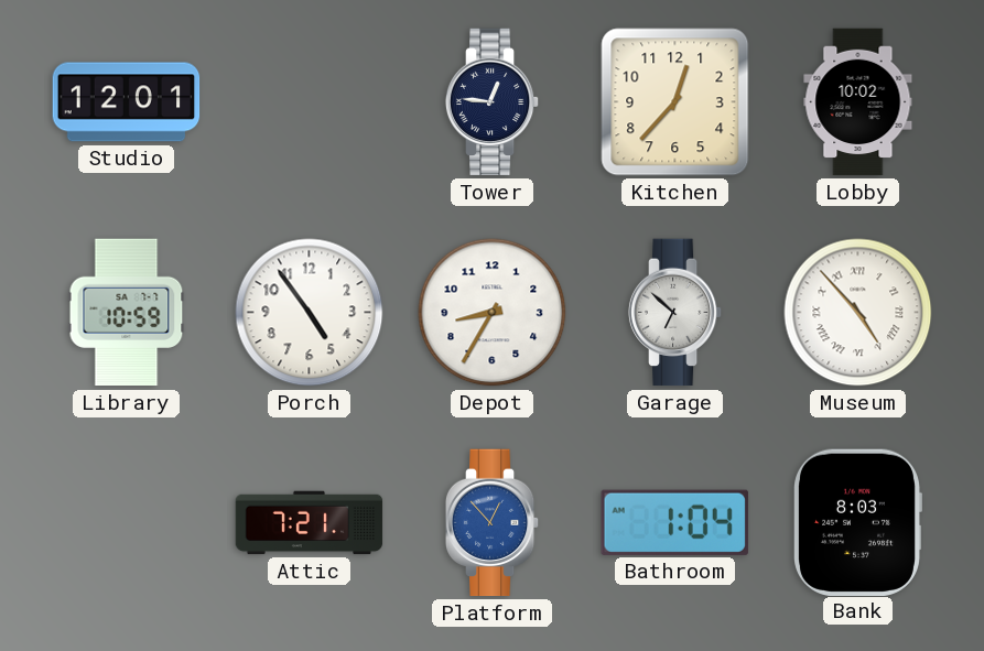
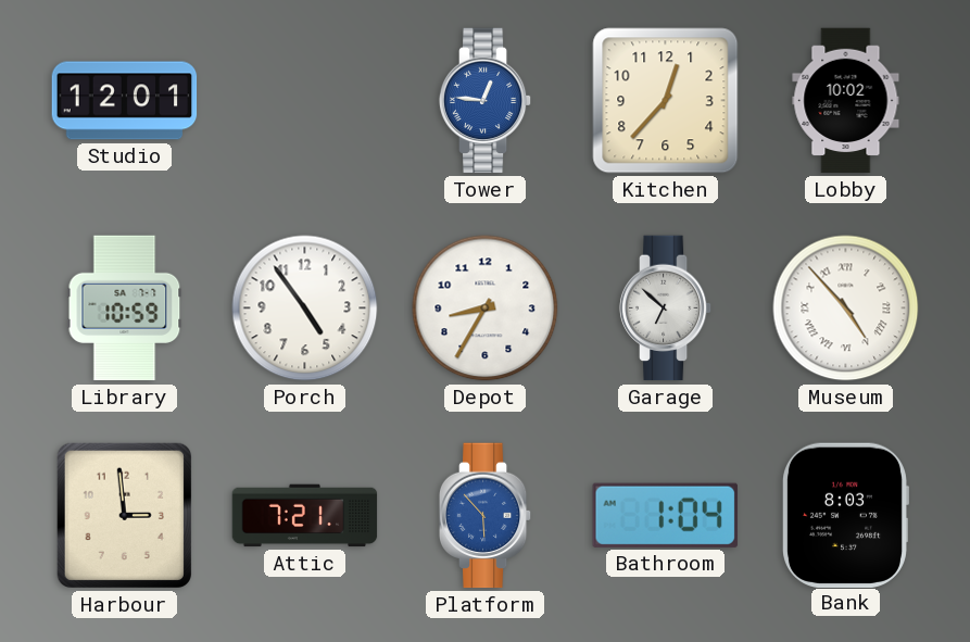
Tower dial: navy -> blue
Harbour: none -> 2:59
Platform: 12:53 -> 5:53
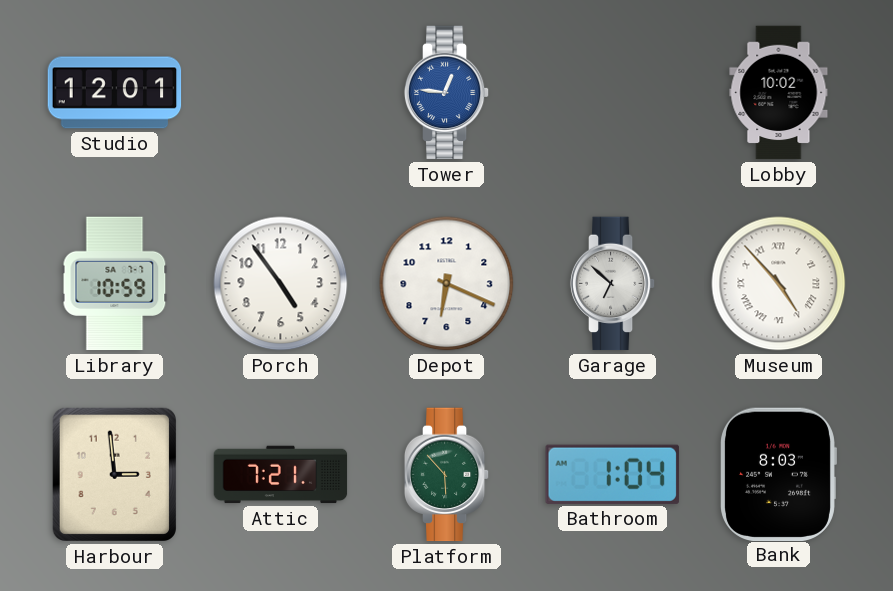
Kitchen: 12:37 -> none
Depot: 8:35 -> 6:19
Platform dial: blue -> green
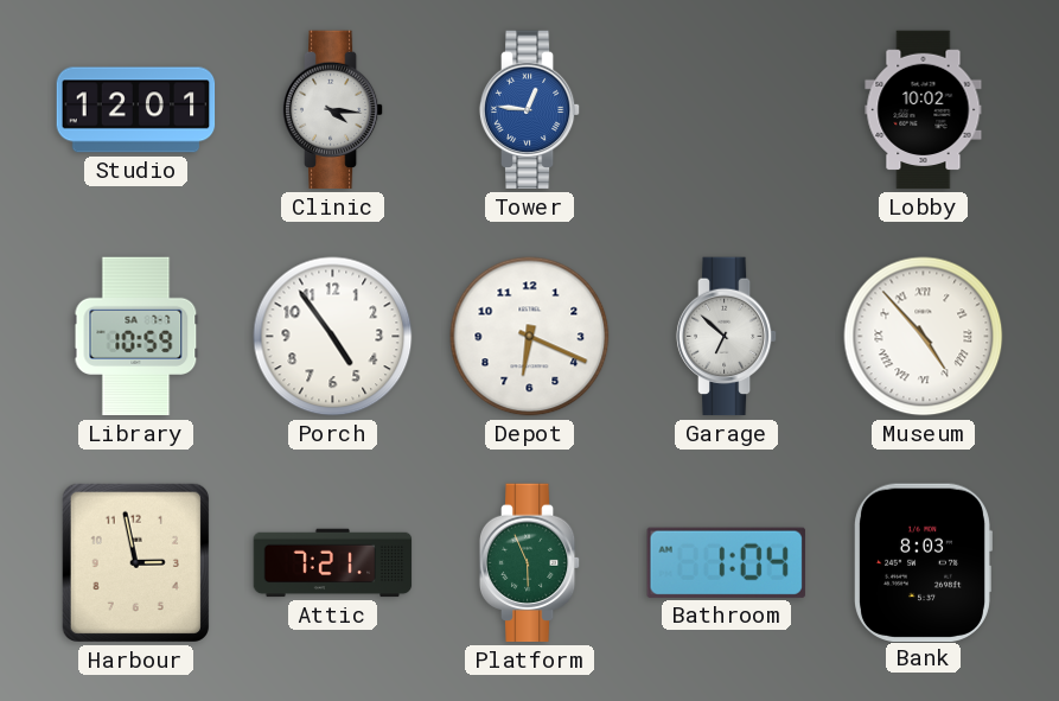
Clinic: none -> 4:16
Harbour: 2:59 -> 2:58
Platform: 5:53 -> 5:56
